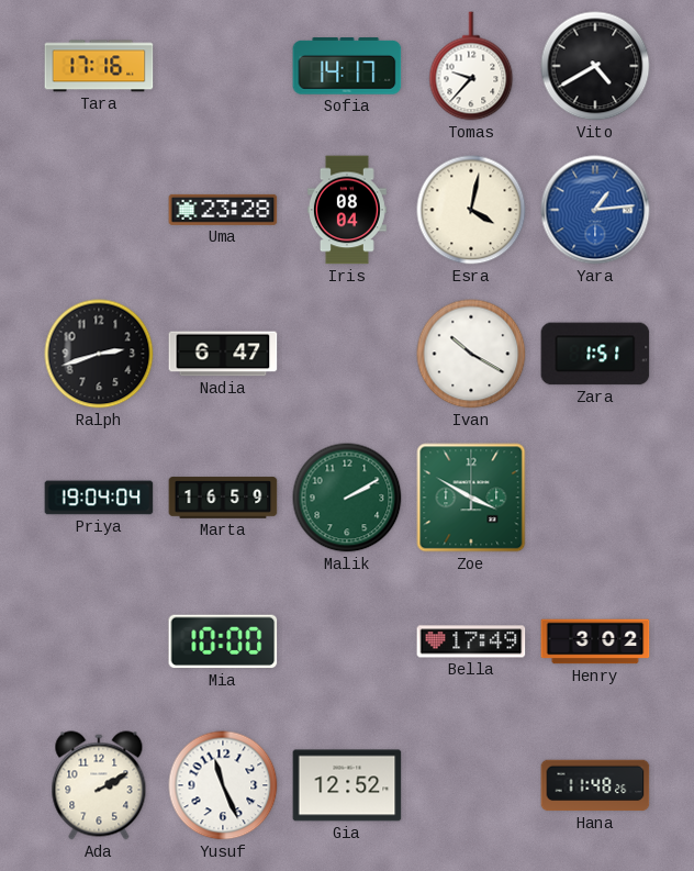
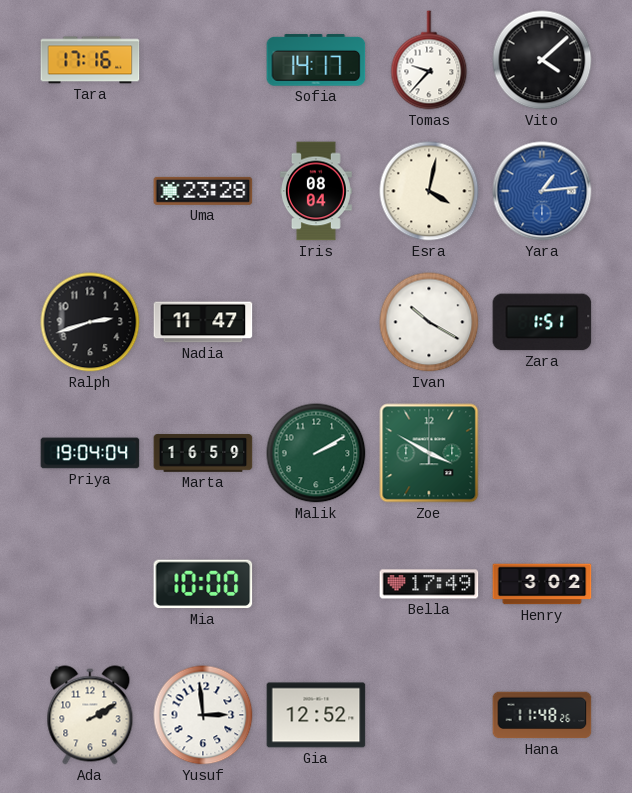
Vito: 4:40 -> 4:08
Nadia: 6:47 -> 11:47
Yusuf: 11:26 -> 2:59
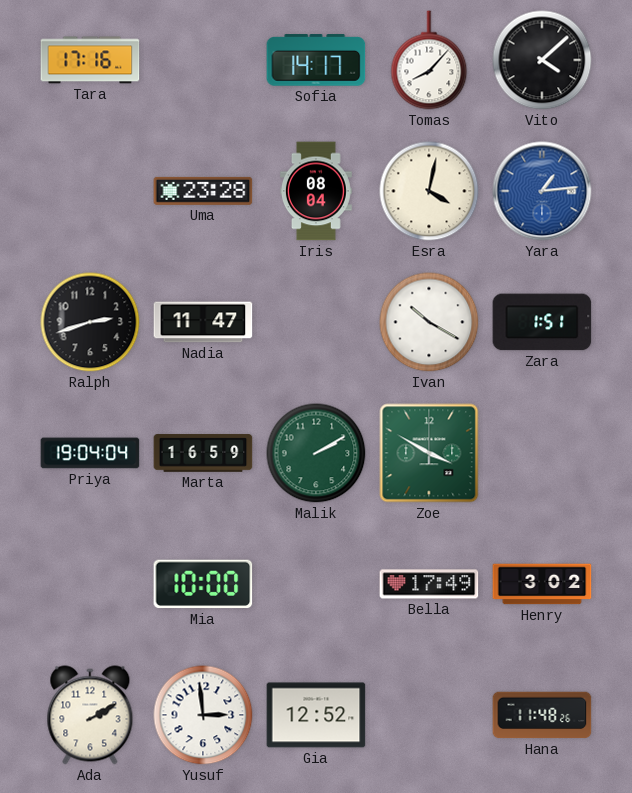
Tomas: 9:37 -> 8:07
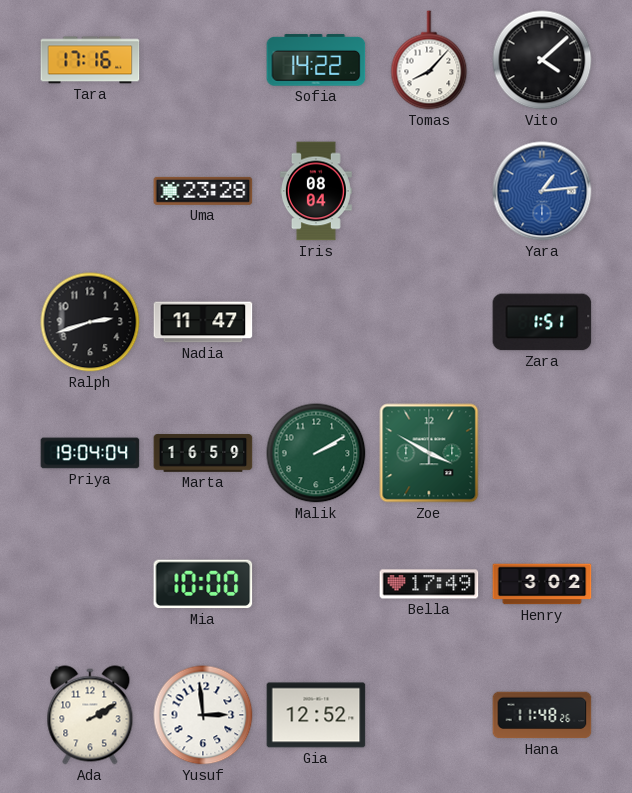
Sofia: 14:17 -> 14:22
Esra: 4:02 -> none
Ivan: 10:20 -> none
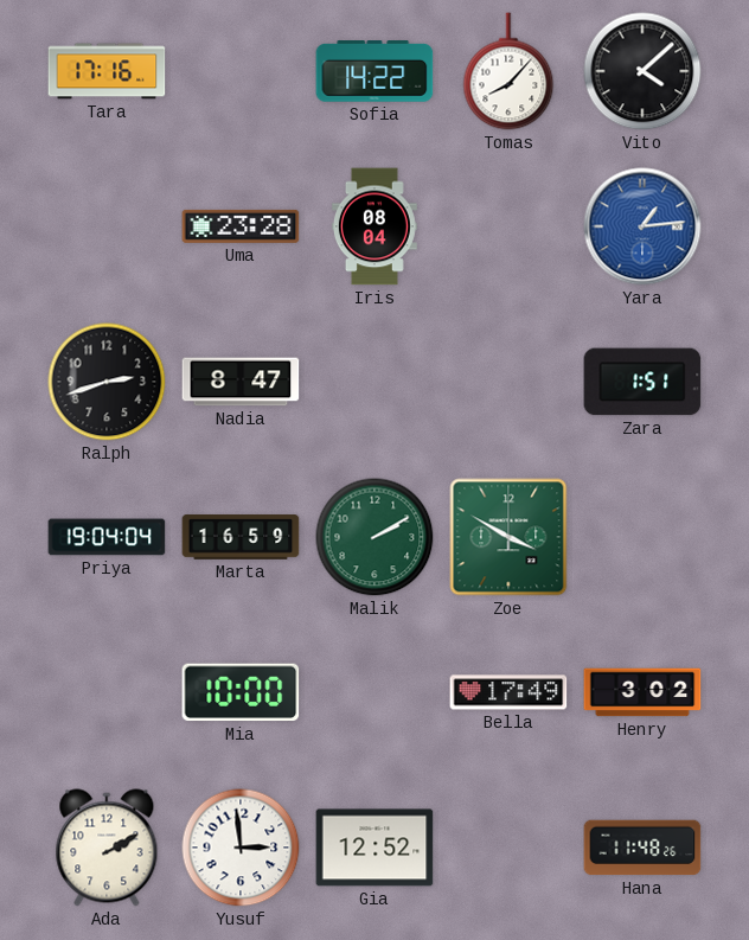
Nadia: 11:47 -> 8:47
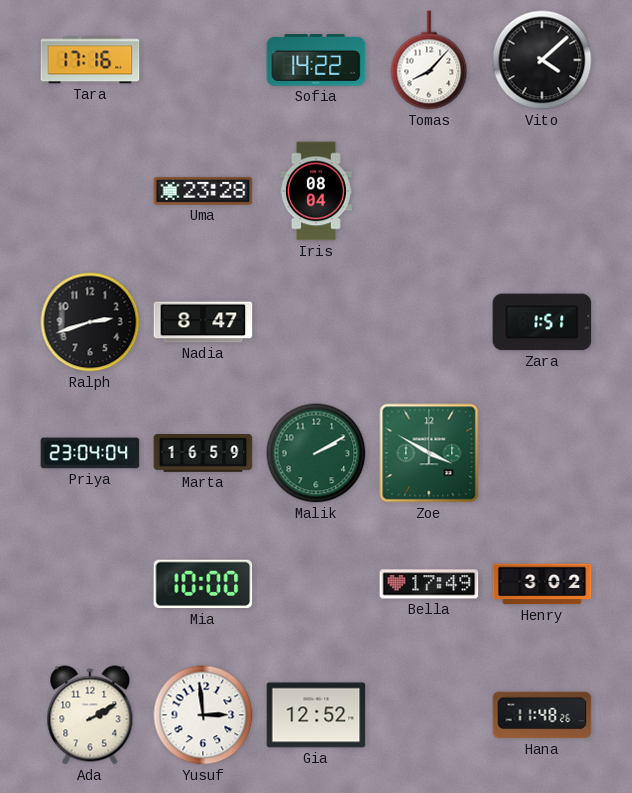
Yara: 1:14 -> none
Priya: 19:04 -> 23:04
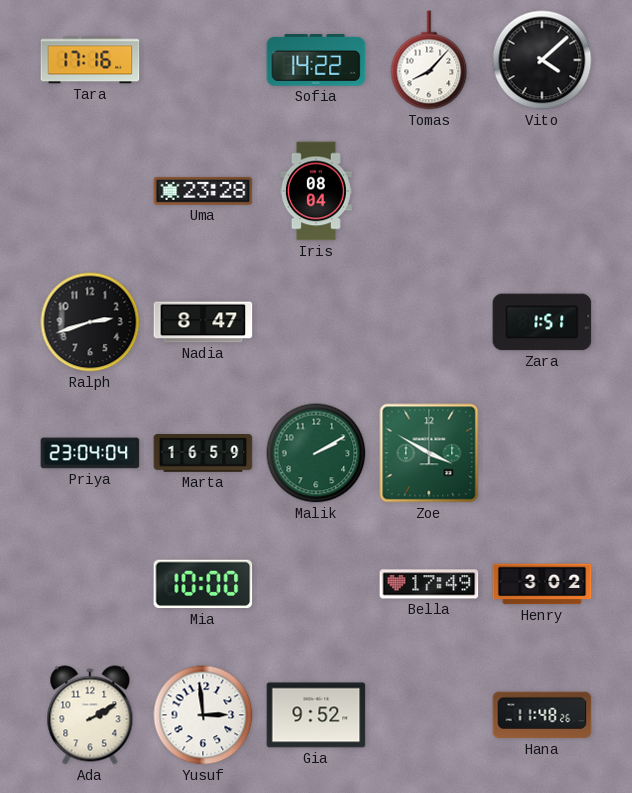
Gia: 12:52 -> 9:52
